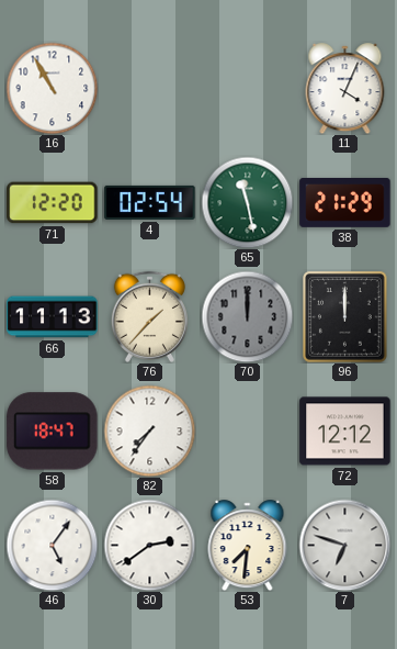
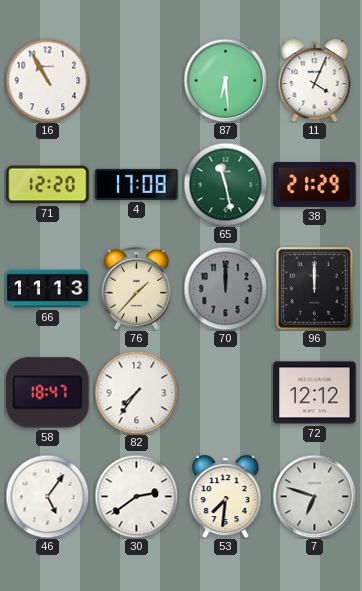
87: none -> 6:29
4: 02:54 -> 17:08
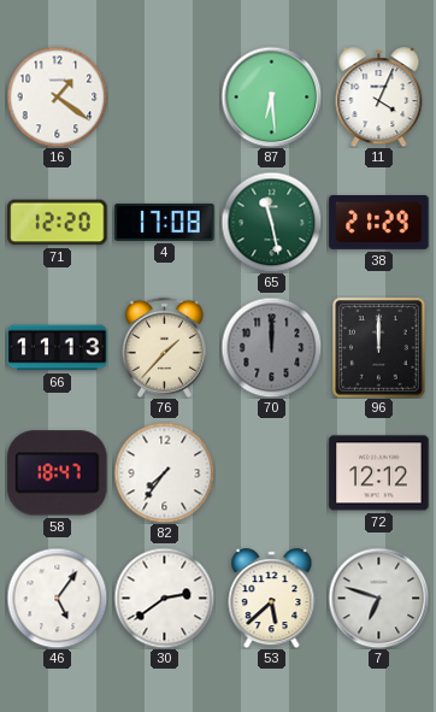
16: 10:55 -> 1:21
53: 7:31 -> 5:38
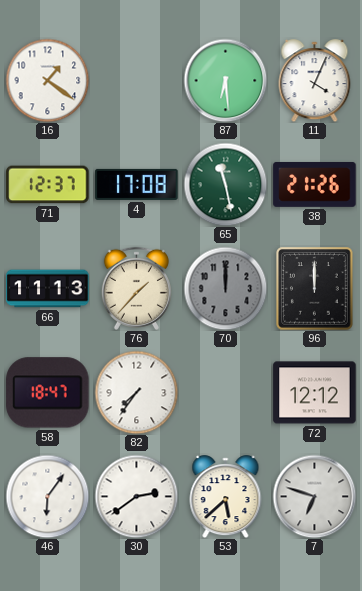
71: 12:20 -> 12:37
38: 21:29 -> 21:26
46: 5:06 -> 6:06
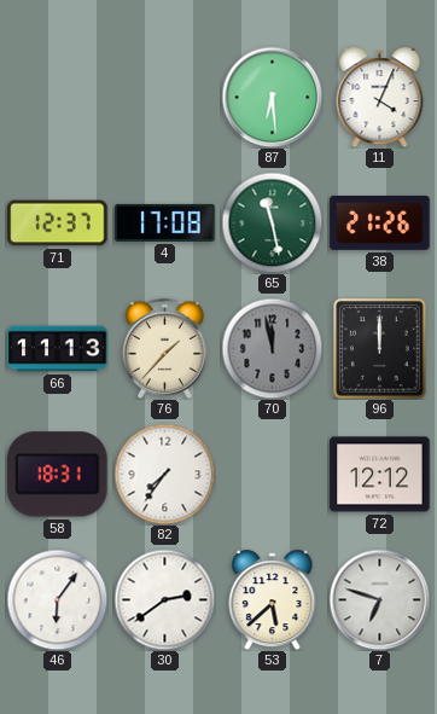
16: 1:21 -> none
70: 12:00 -> 11:58
58: 18:47 -> 18:31
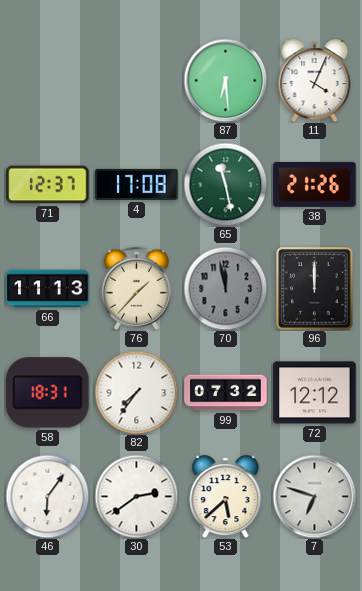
99: none -> 07:32
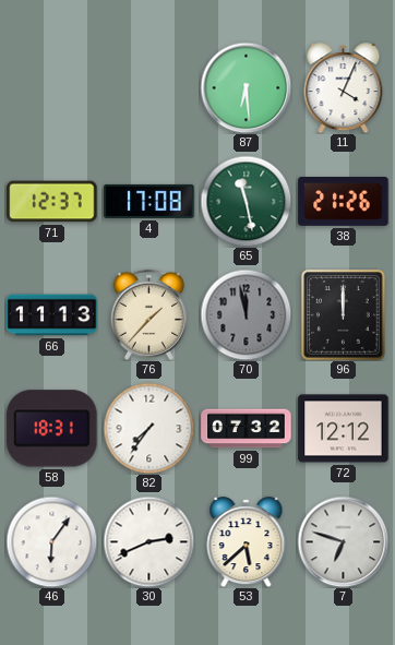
30: 2:39 -> 2:41
